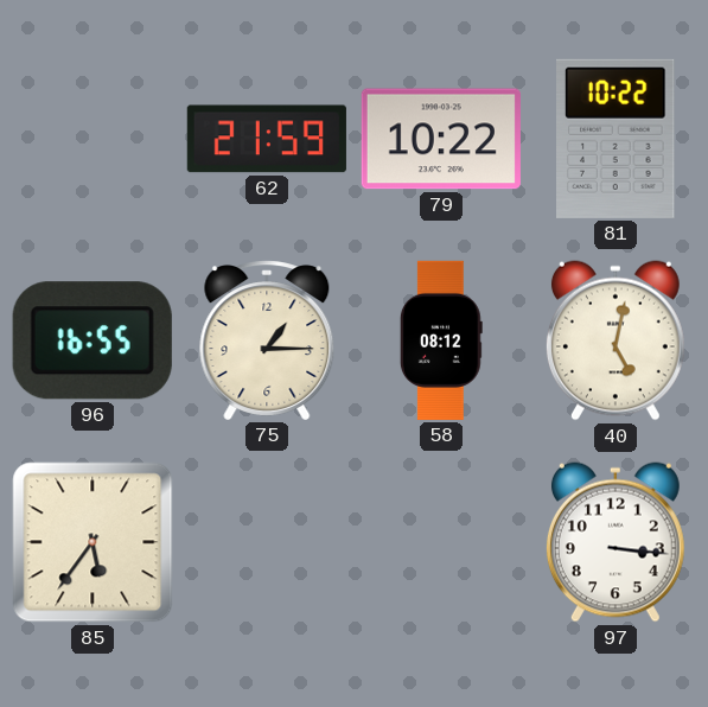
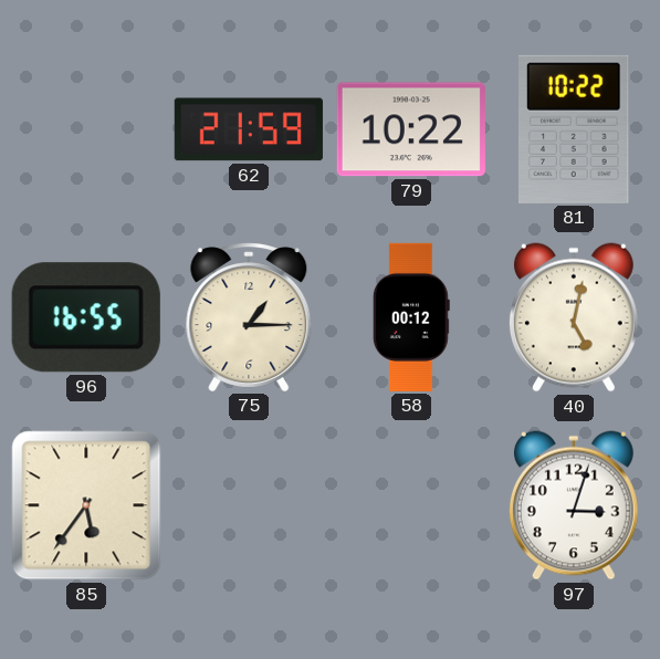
58: 08:12 -> 00:12
97: 3:16 -> 3:03
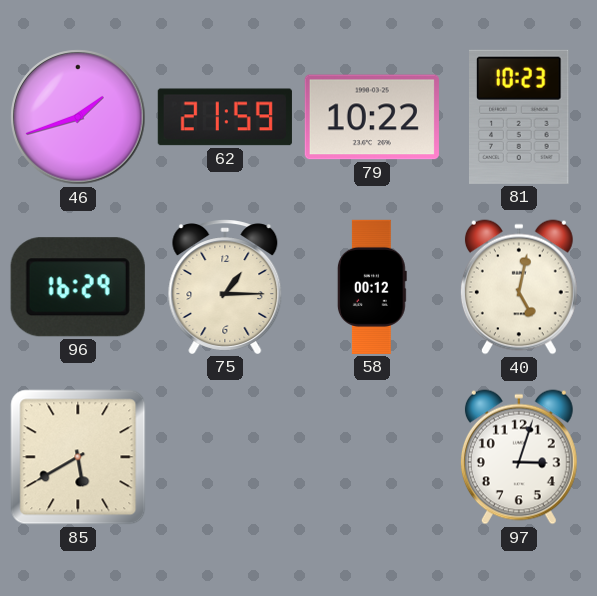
46: none -> 1:42
81: 10:22 -> 10:23
96: 16:55 -> 16:29
85: 5:36 -> 5:40
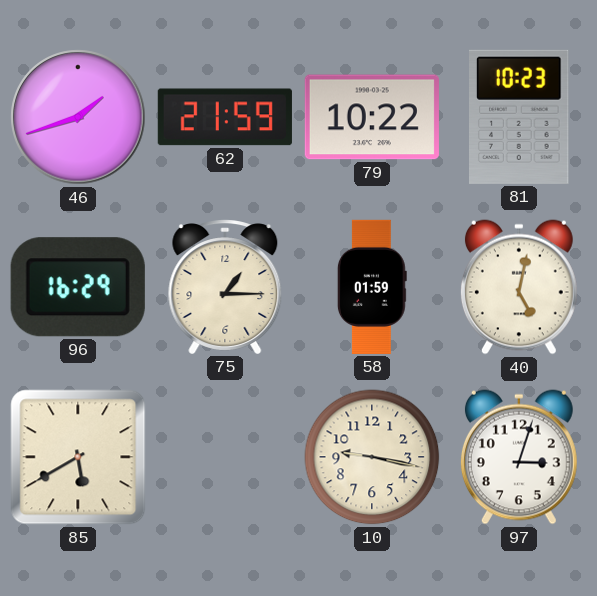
58: 00:12 -> 01:59
10: none -> 9:17
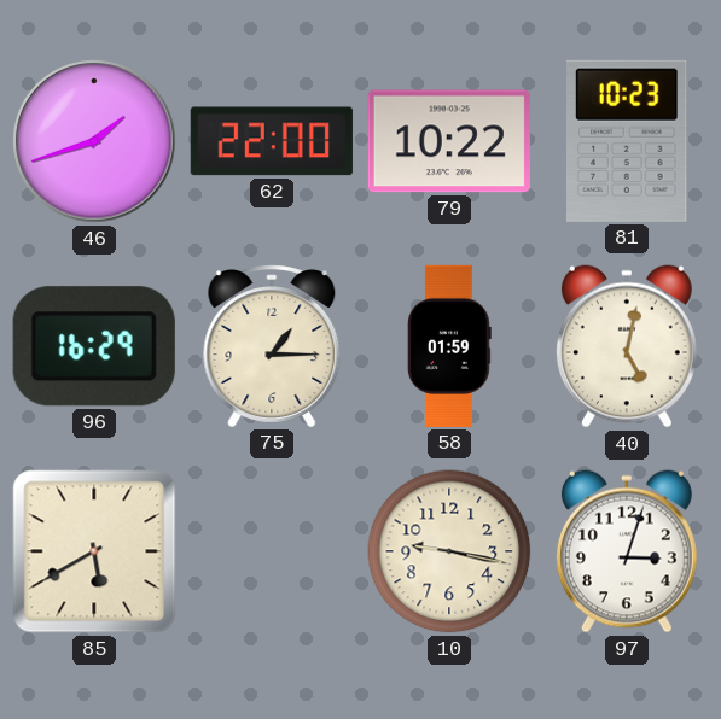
62: 21:59 -> 22:00
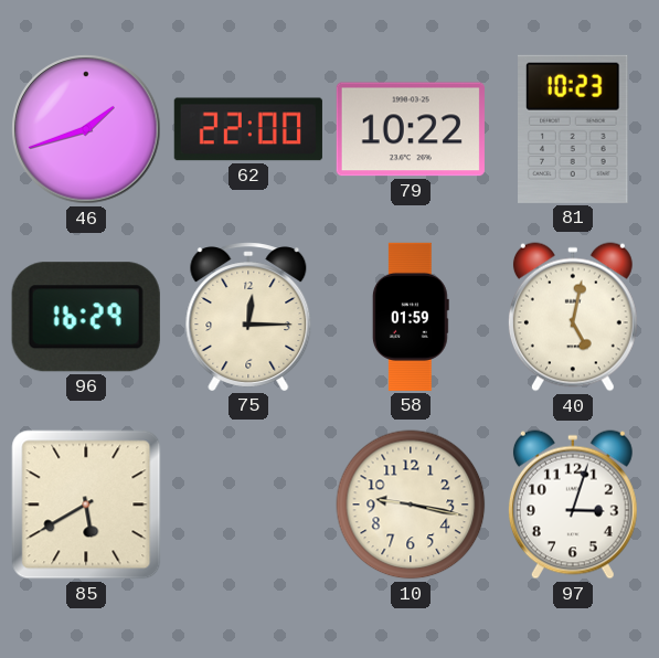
75: 1:15 -> 12:15
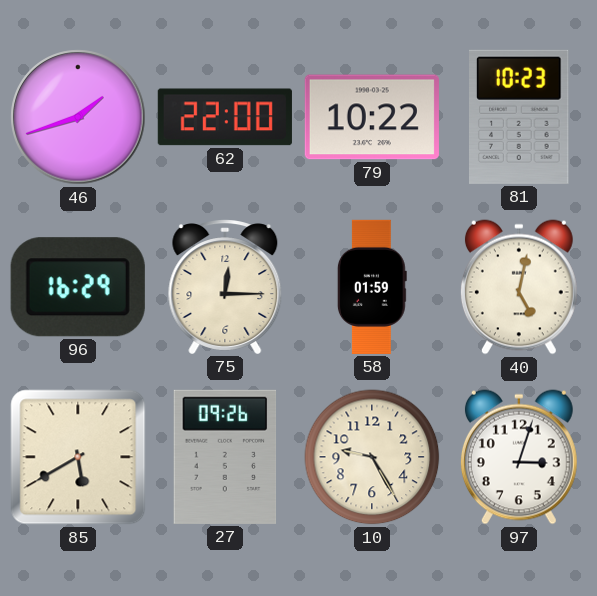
27: none -> 09:26
10: 9:17 -> 9:25
